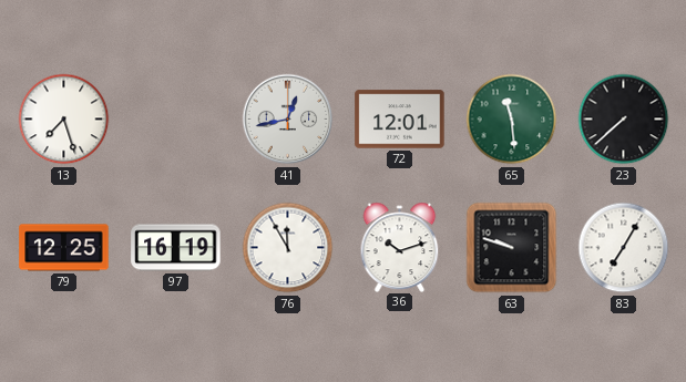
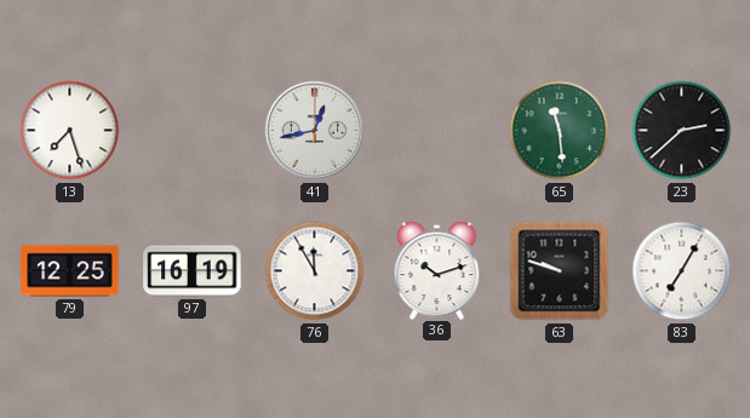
72: 12:01 -> none
23: 7:38 -> 2:38
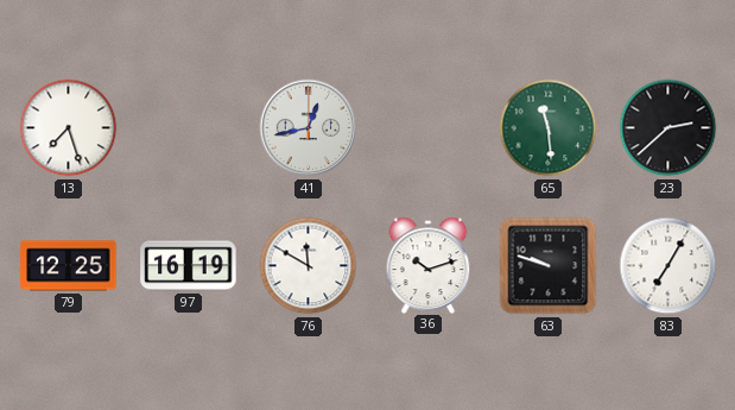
76: 11:55 -> 11:50
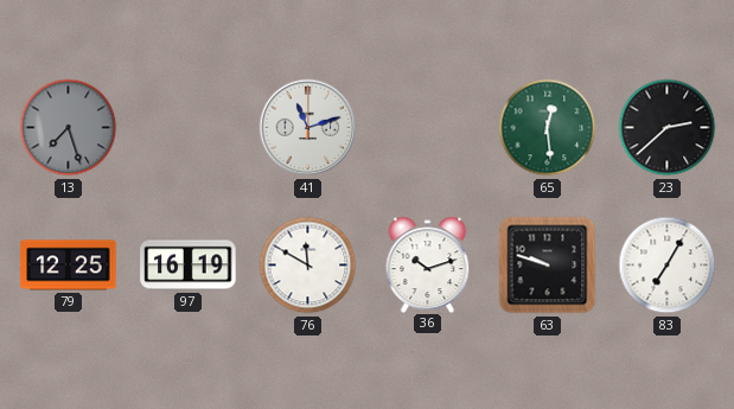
13 dial: white -> grey
41: 12:43 -> 11:12
65: 11:29 -> 12:29
